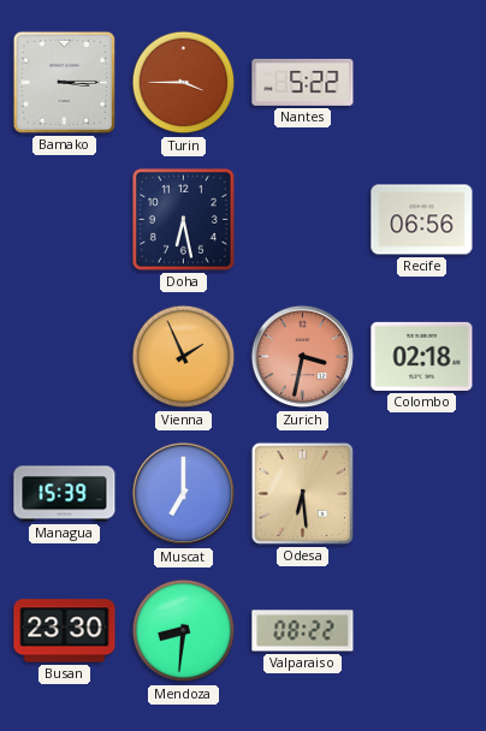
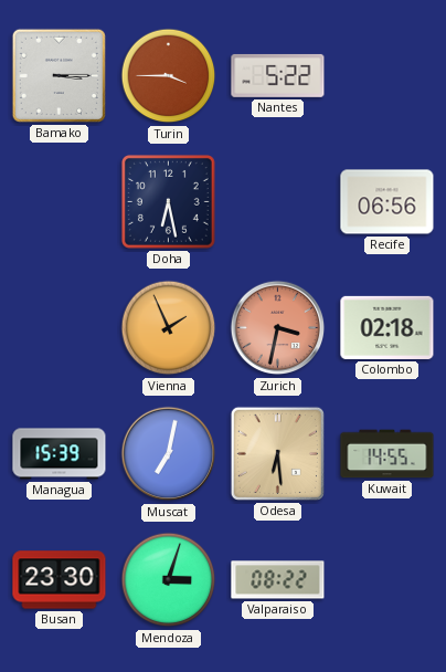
Muscat: 7:00 -> 7:02
Kuwait: none -> 14:55
Mendoza: 8:31 -> 3:03
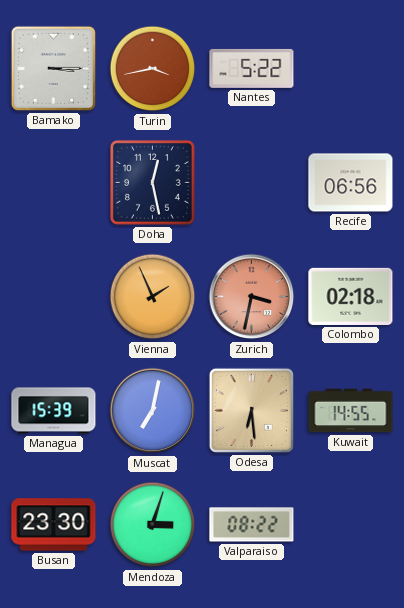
Turin: 3:45 -> 3:43
Doha: 6:28 -> 12:28
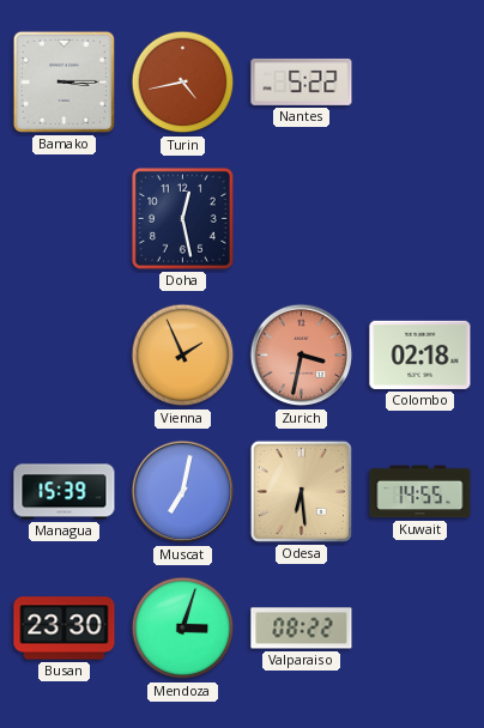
Turin: 3:43 -> 4:43
Recife: 06:56 -> none
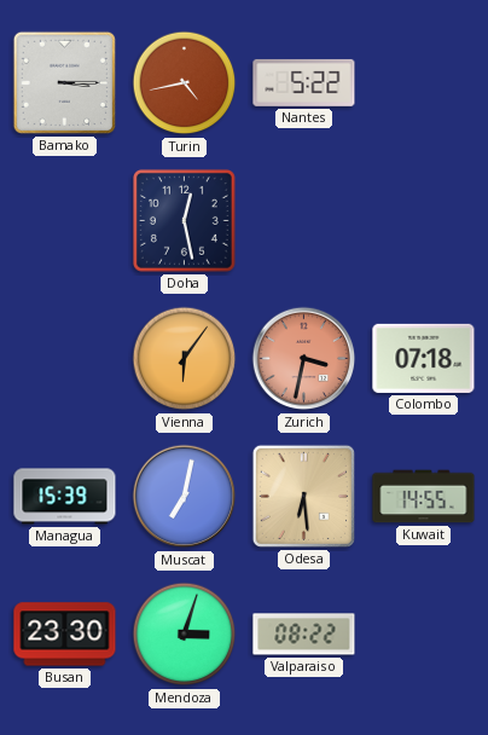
Vienna: 1:56 -> 6:06
Colombo: 02:18 -> 07:18
